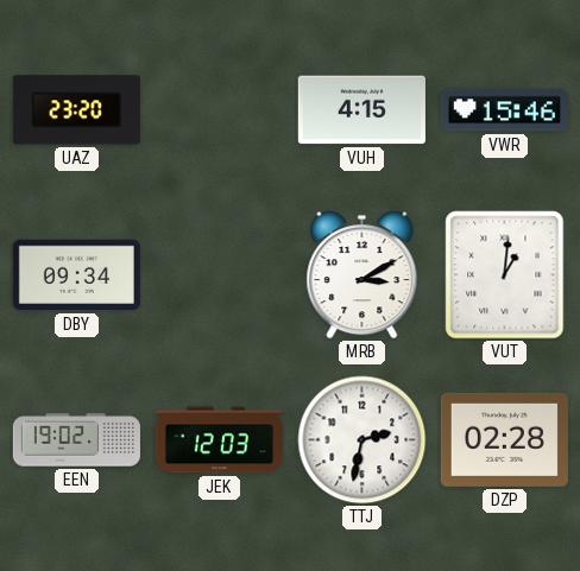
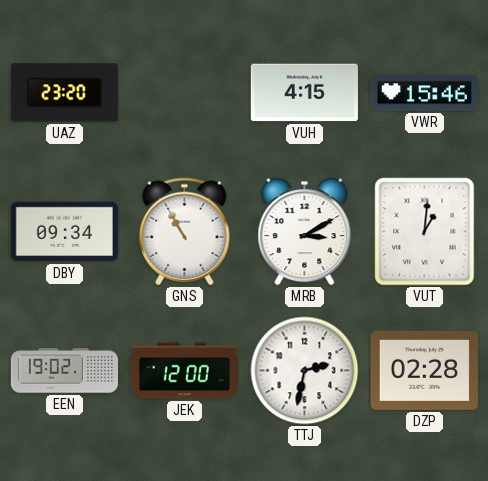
GNS: none -> 10:55
JEK: 12:03 -> 12:00
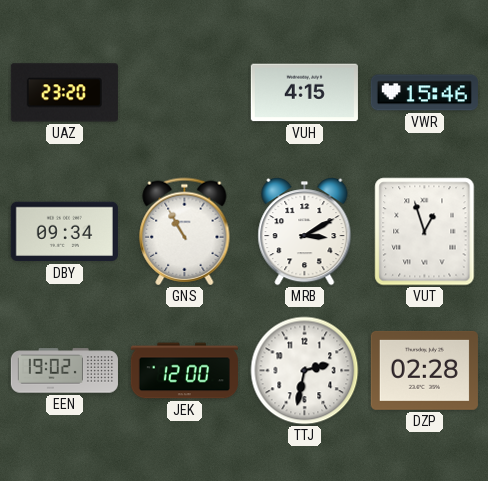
VUT: 1:01 -> 12:57
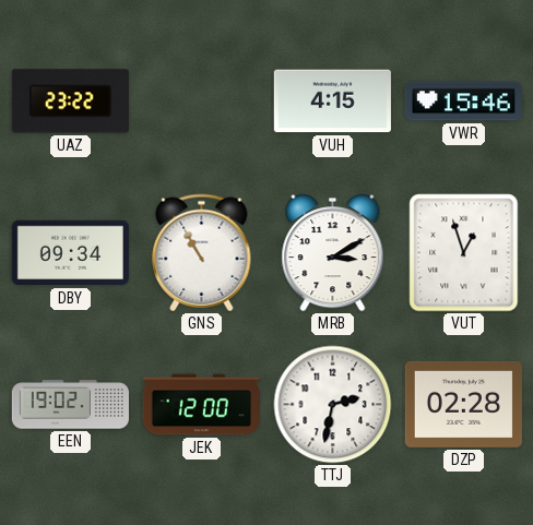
UAZ: 23:20 -> 23:22
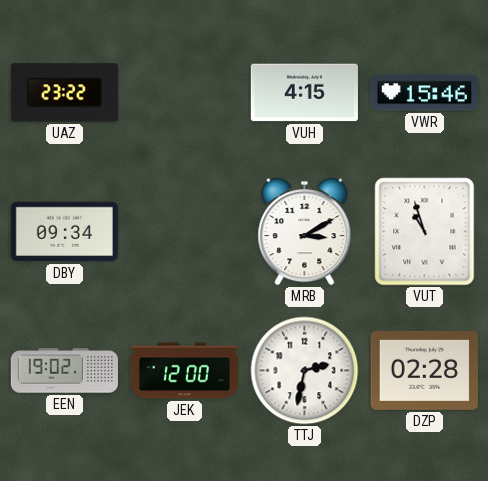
GNS: 10:55 -> none
VUT: 12:57 -> 10:57
